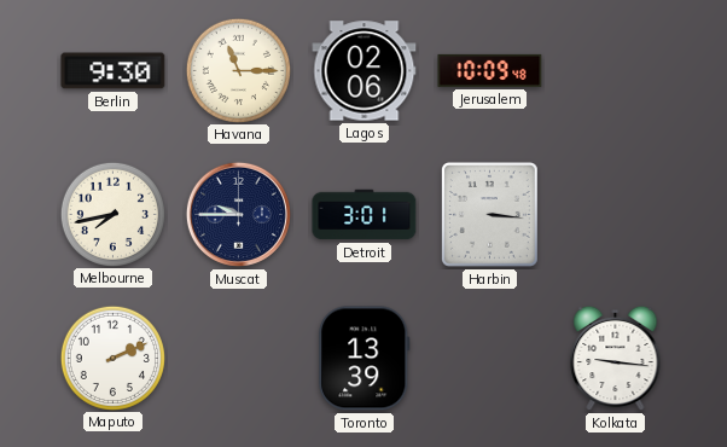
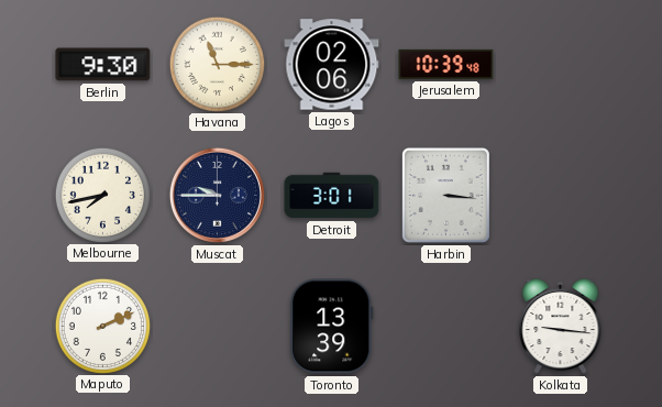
Jerusalem: 10:09 -> 10:39
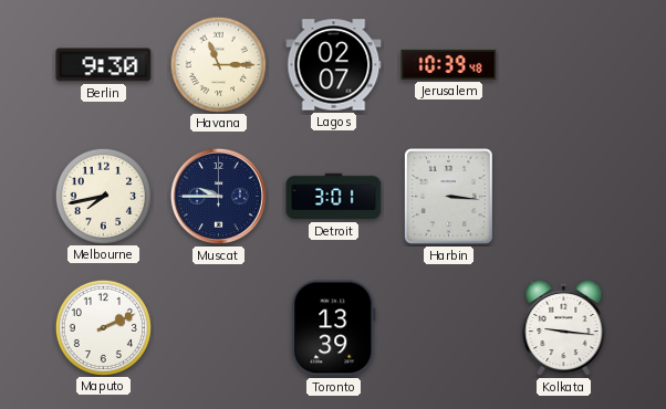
Lagos: 02:06 -> 02:07
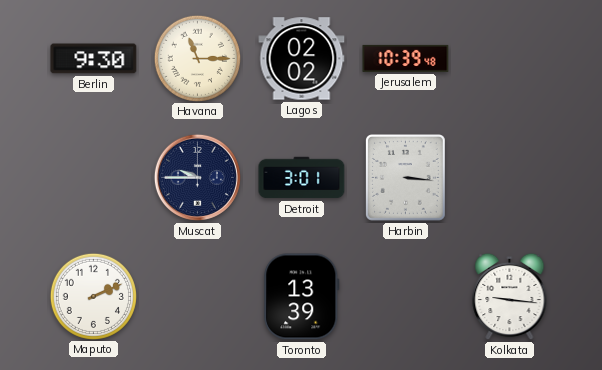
Lagos: 02:07 -> 02:02
Melbourne: 7:43 -> none
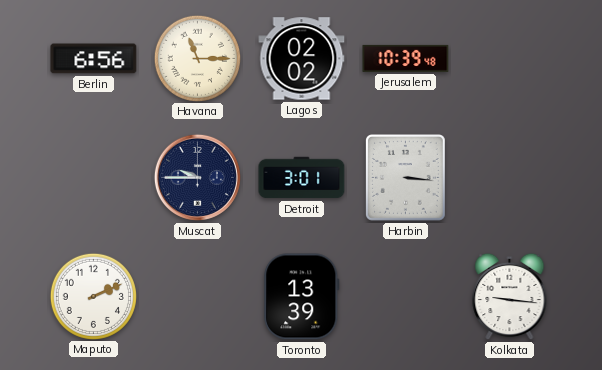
Berlin: 9:30 -> 6:56
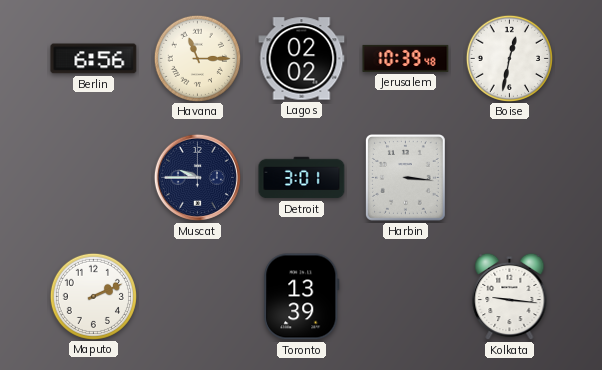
Boise: none -> 12:32
